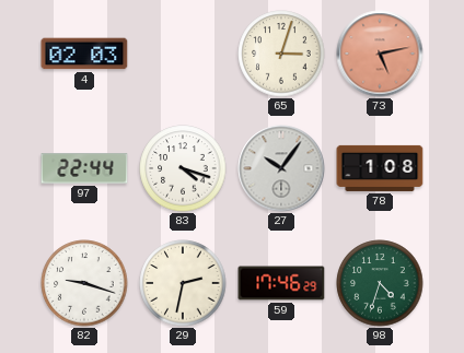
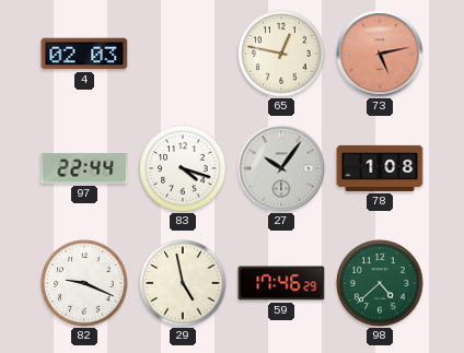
65: 3:03 -> 12:47
82: 9:18 -> 9:19
29: 2:32 -> 4:58
98: 4:33 -> 4:38
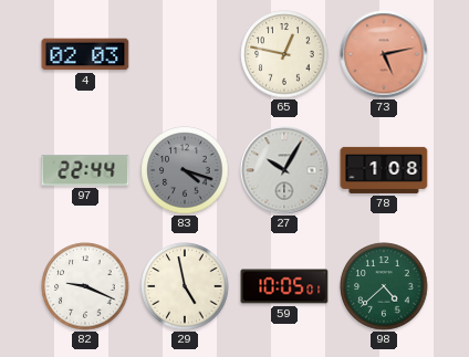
83 dial: white -> grey
27: 10:06 -> 10:05
59: 17:46 -> 10:05
